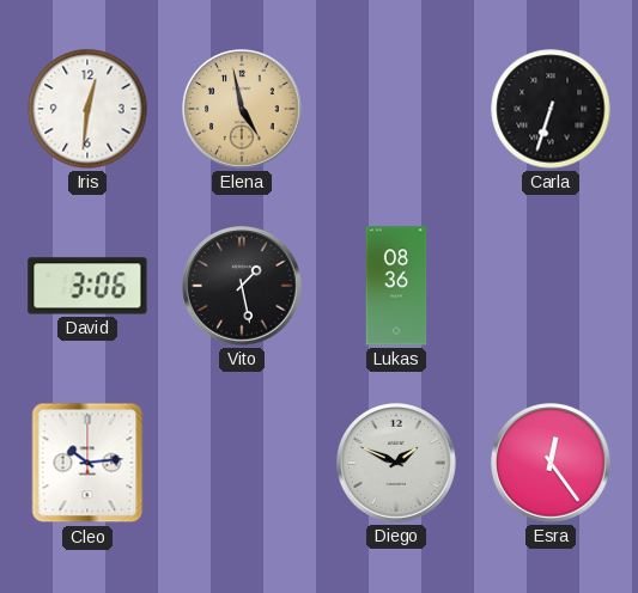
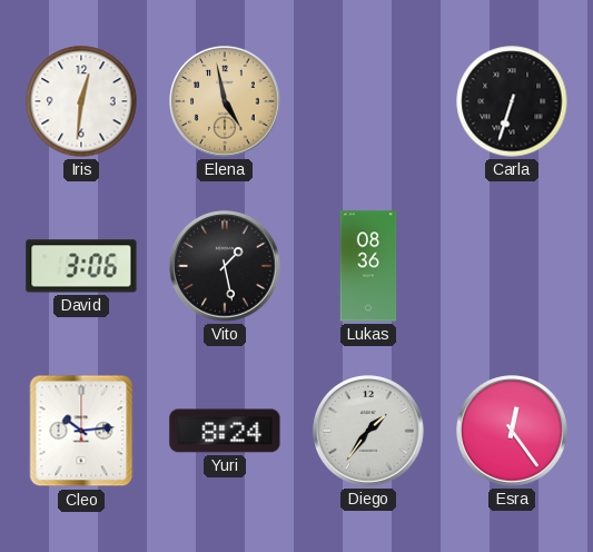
Yuri: none -> 8:24
Diego: 1:49 -> 1:36
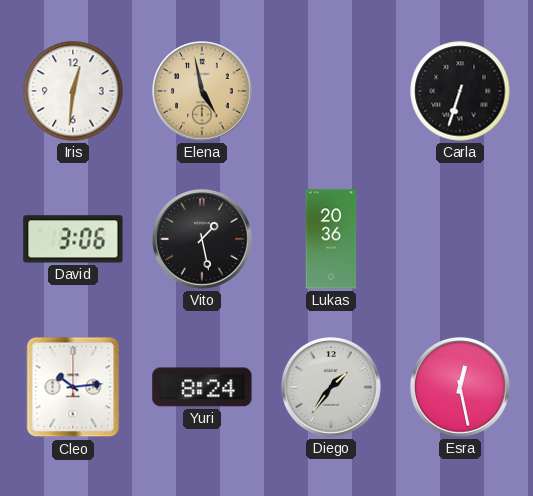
Lukas: 08:36 -> 20:36
Esra: 12:24 -> 12:28
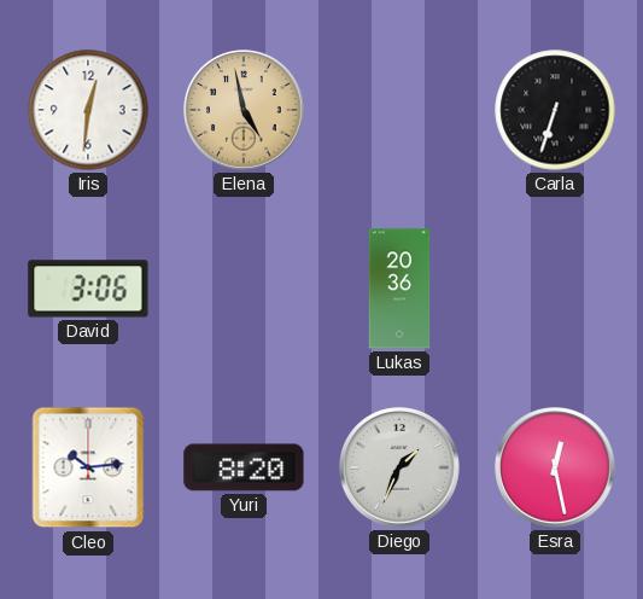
Vito: 1:28 -> none
Yuri: 8:24 -> 8:20
Diego: 1:36 -> 1:34
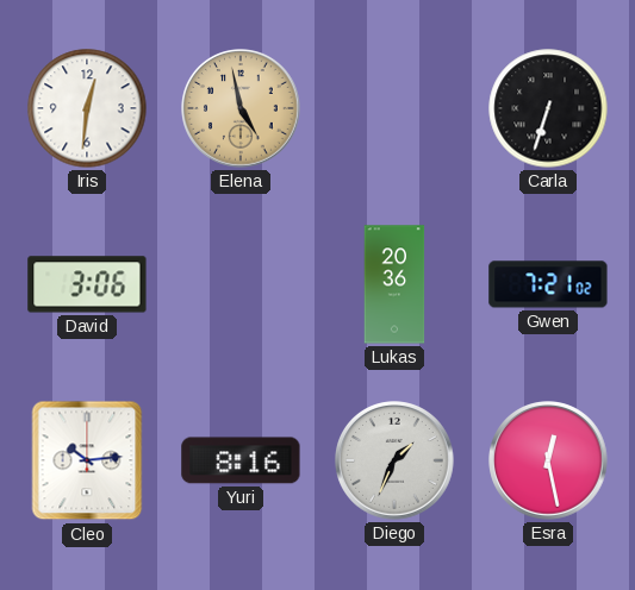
Gwen: none -> 7:21
Yuri: 8:20 -> 8:16
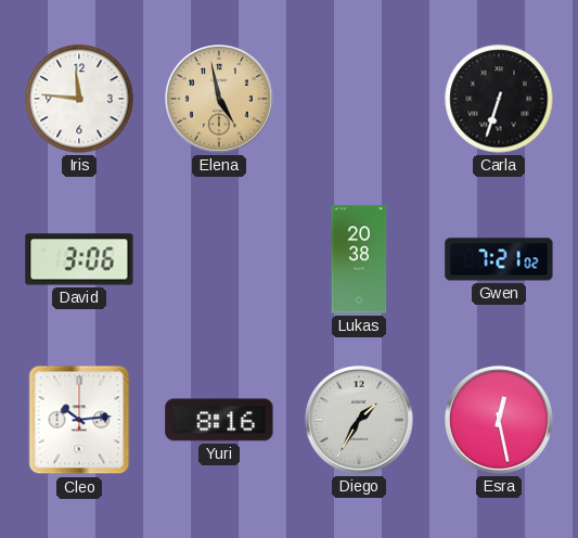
Iris: 12:31 -> 11:46
Lukas: 20:36 -> 20:38
Diego: 1:34 -> 1:35
